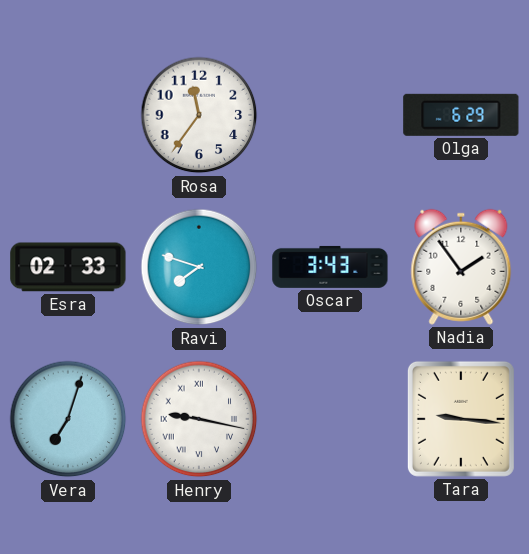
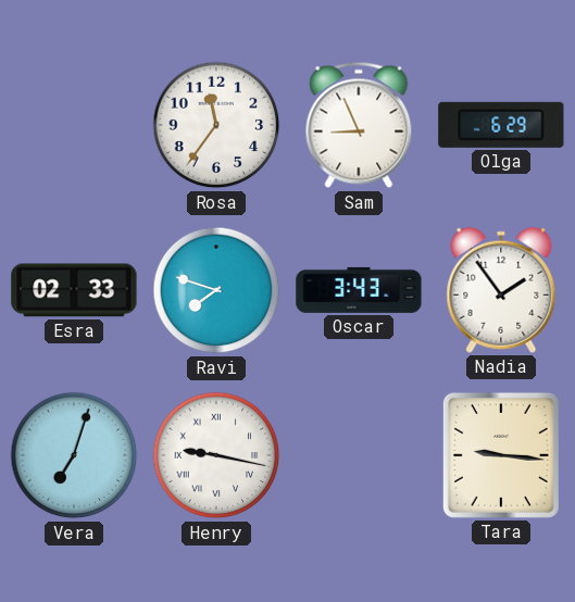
Sam: none -> 8:56
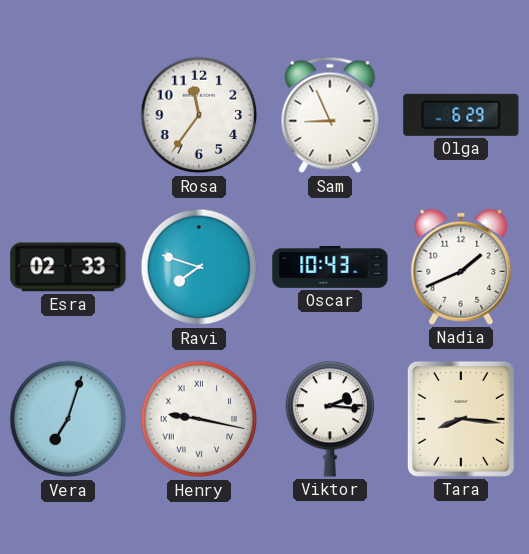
Oscar: 3:43 -> 10:43
Nadia: 1:54 -> 1:41
Viktor: none -> 2:16
Tara: 9:16 -> 8:16
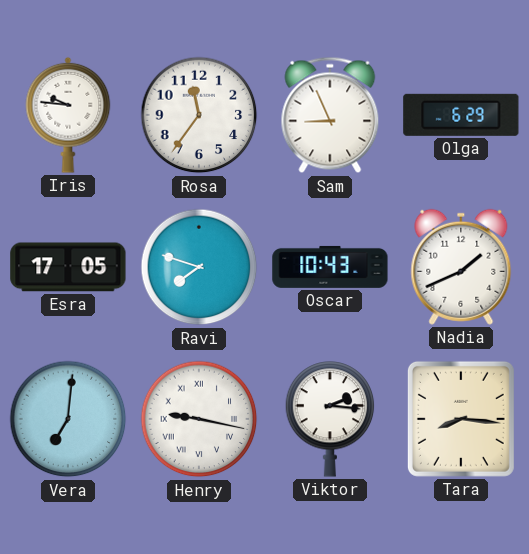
Iris: none -> 9:46
Esra: 02:33 -> 17:05
Vera: 7:03 -> 7:01
